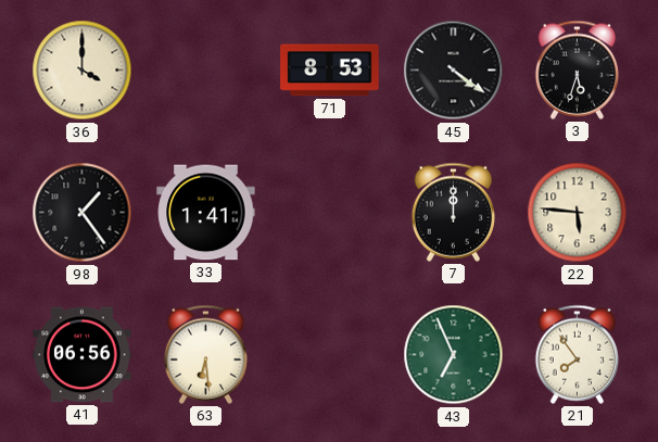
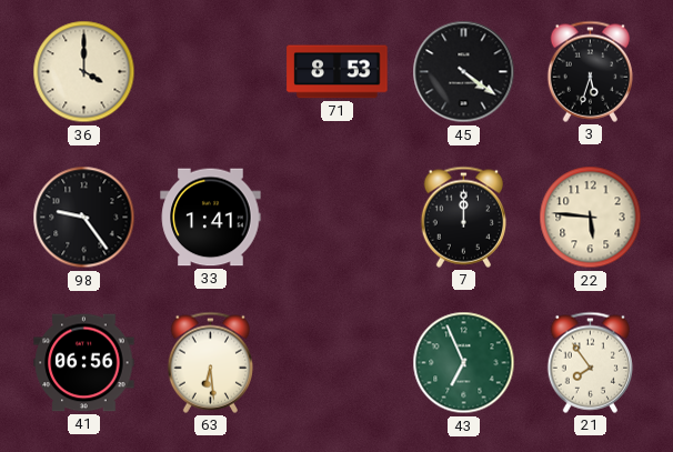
98: 1:24 -> 9:24
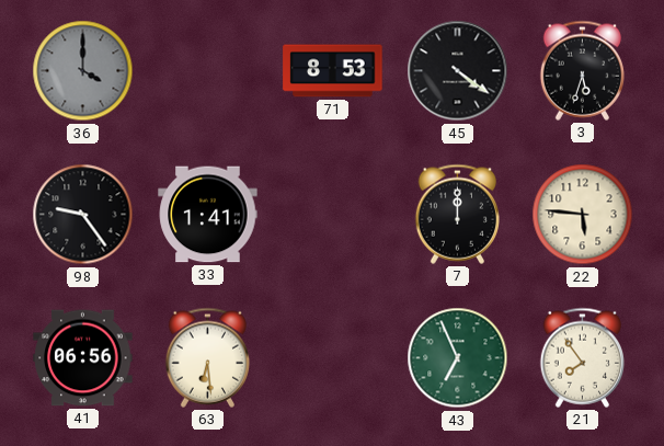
36 dial: cream -> grey
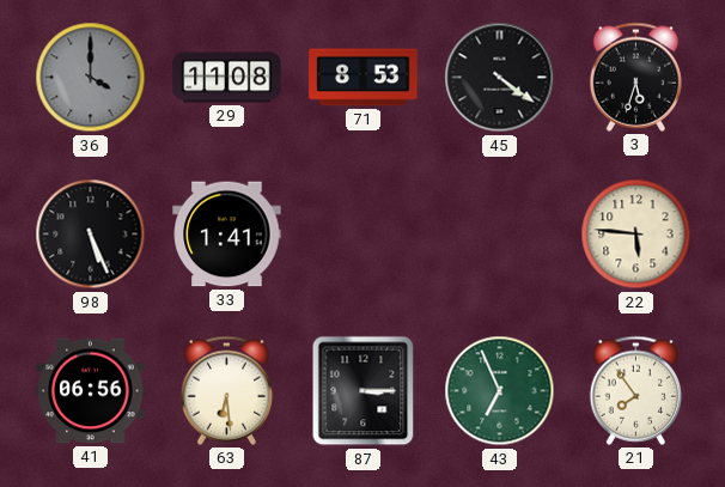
29: none -> 11:08
98: 9:24 -> 5:26
7: 12:00 -> none
87: none -> 3:15
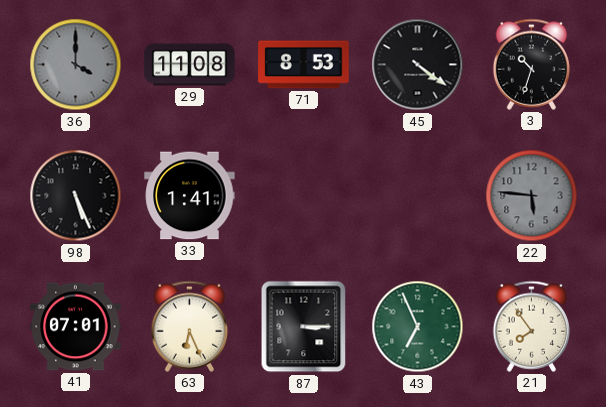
3: 5:33 -> 10:33
22 dial: cream -> grey
41: 06:56 -> 07:01
63: 6:29 -> 6:26
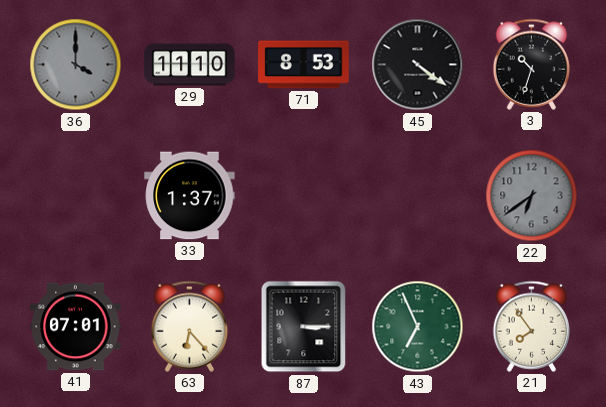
29: 11:08 -> 11:10
98: 5:26 -> none
33: 1:41 -> 1:37
22: 5:46 -> 6:39
63: 6:26 -> 6:23
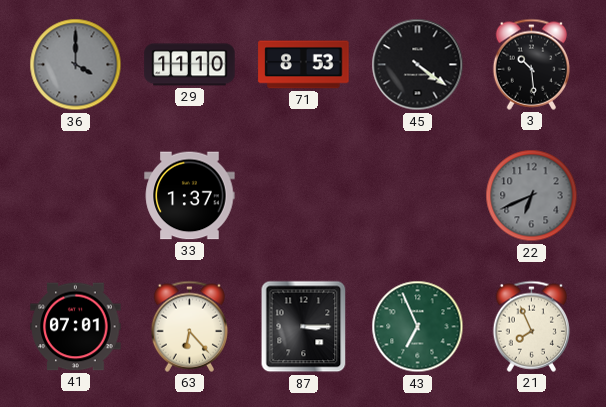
3: 10:33 -> 10:29
22: 6:39 -> 6:41
21: 7:54 -> 7:56
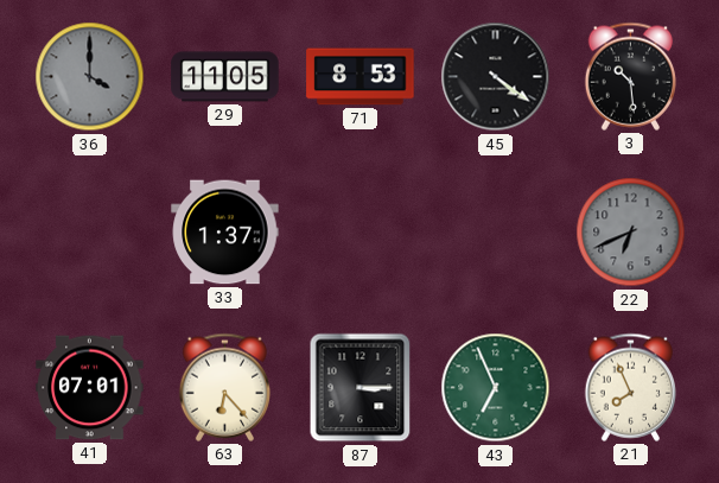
29: 11:10 -> 11:05
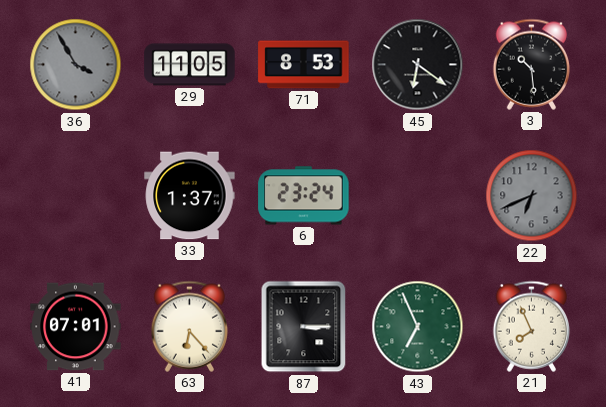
36: 4:00 -> 3:55
45: 4:21 -> 6:21
6: none -> 23:24
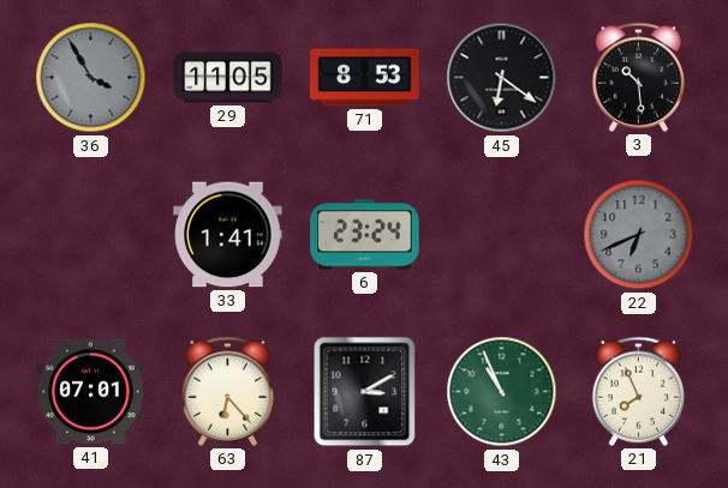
33: 1:37 -> 1:41
87: 3:15 -> 3:10
43: 6:56 -> 10:56
